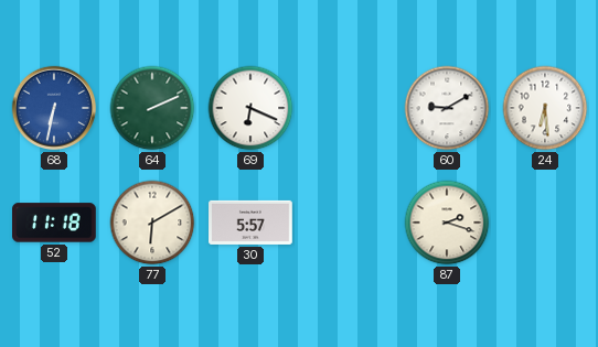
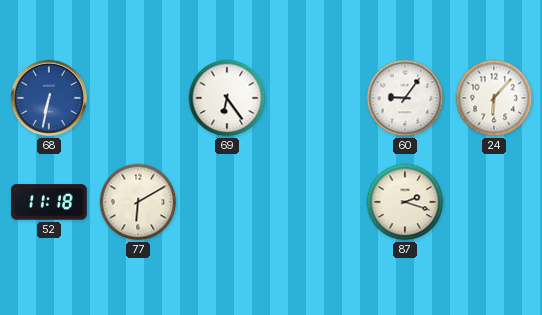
64: 2:11 -> none
69: 6:19 -> 6:24
60: 9:10 -> 9:06
24: 6:29 -> 6:07
30: 5:57 -> none
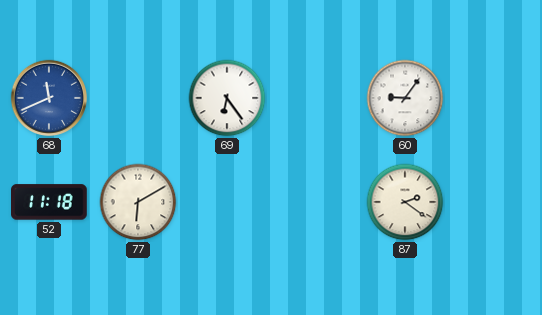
68: 6:32 -> 11:41
24: 6:07 -> none
87: 2:18 -> 2:21
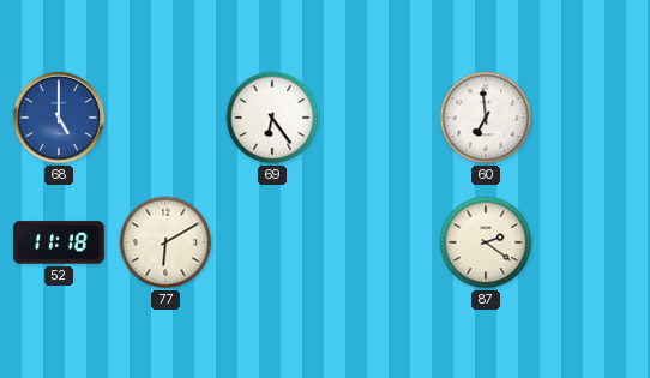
68: 11:41 -> 5:00
60: 9:06 -> 6:59
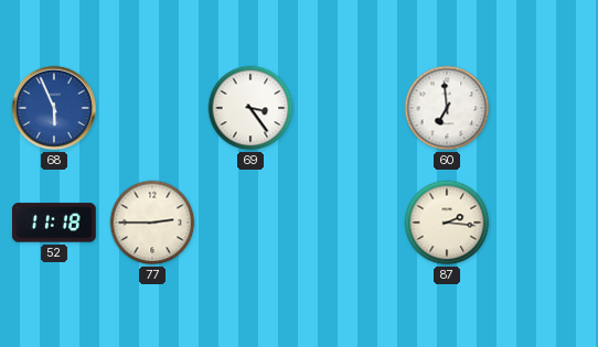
68: 5:00 -> 5:56
69: 6:24 -> 3:24
77: 6:10 -> 2:45
87: 2:21 -> 2:16
